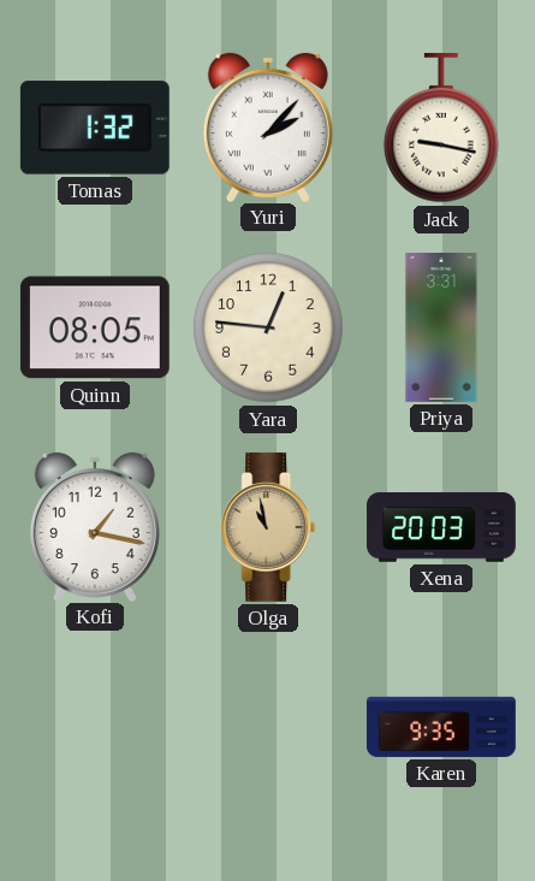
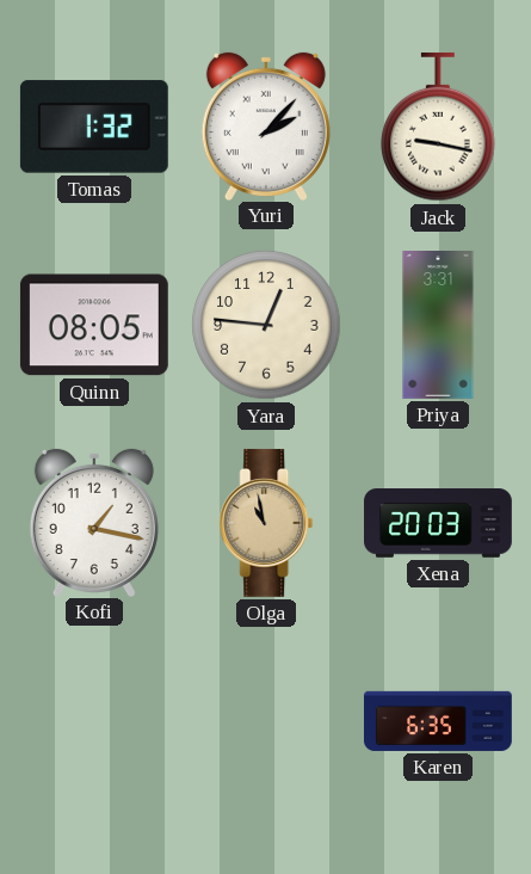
Karen: 9:35 -> 6:35
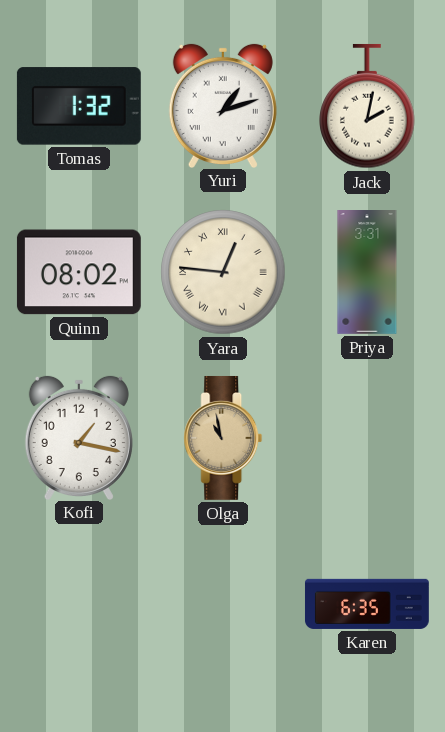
Yuri: 2:07 -> 1:12
Jack: 9:17 -> 2:02
Quinn: 08:05 -> 08:02
Yara numerals: Arabic -> Roman
Xena: 20:03 -> none
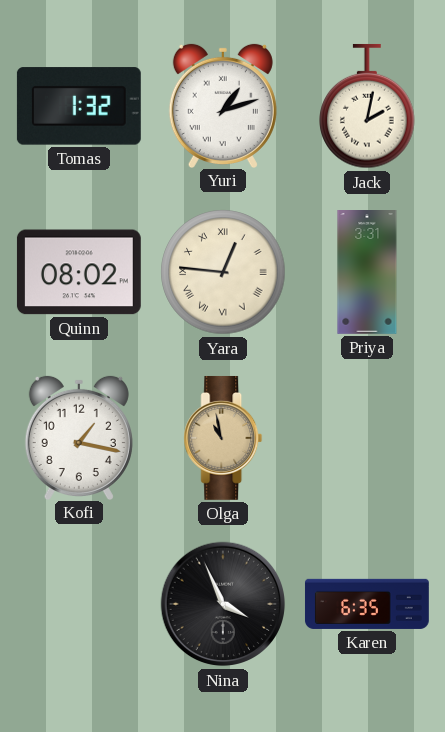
Nina: none -> 3:56
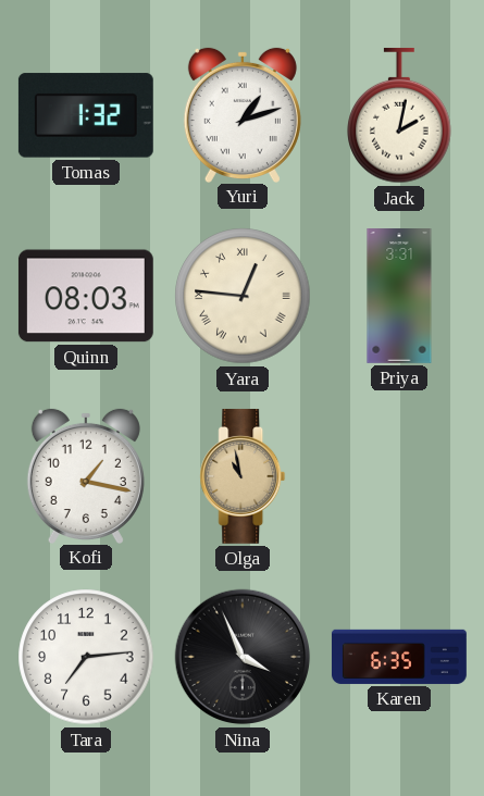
Quinn: 08:02 -> 08:03
Tara: none -> 7:14
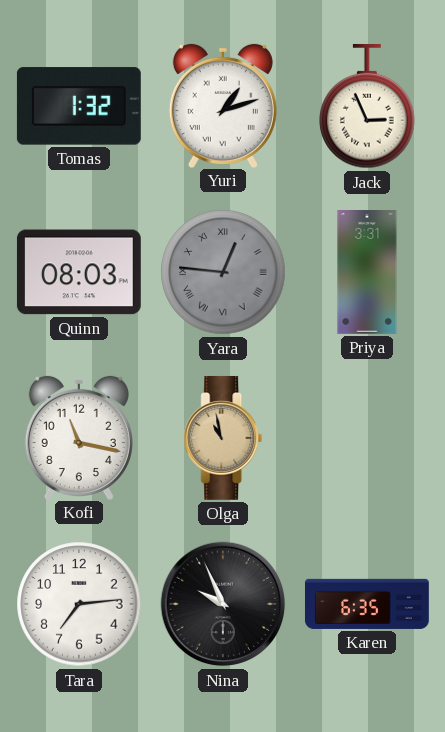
Jack: 2:02 -> 2:56
Yara dial: cream -> grey
Kofi: 1:17 -> 11:17
Nina: 3:56 -> 9:56
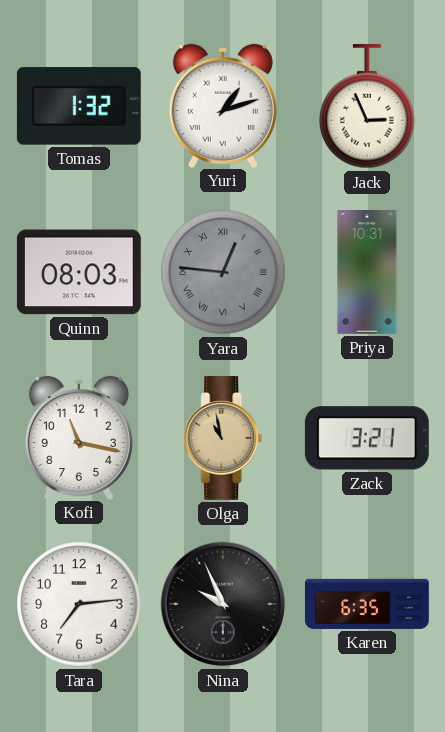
Priya: 3:31 -> 10:31
Zack: none -> 3:21
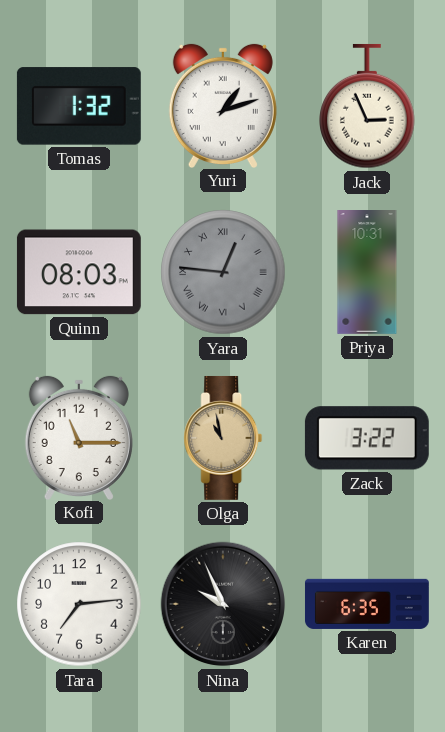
Kofi: 11:17 -> 11:15
Zack: 3:21 -> 3:22
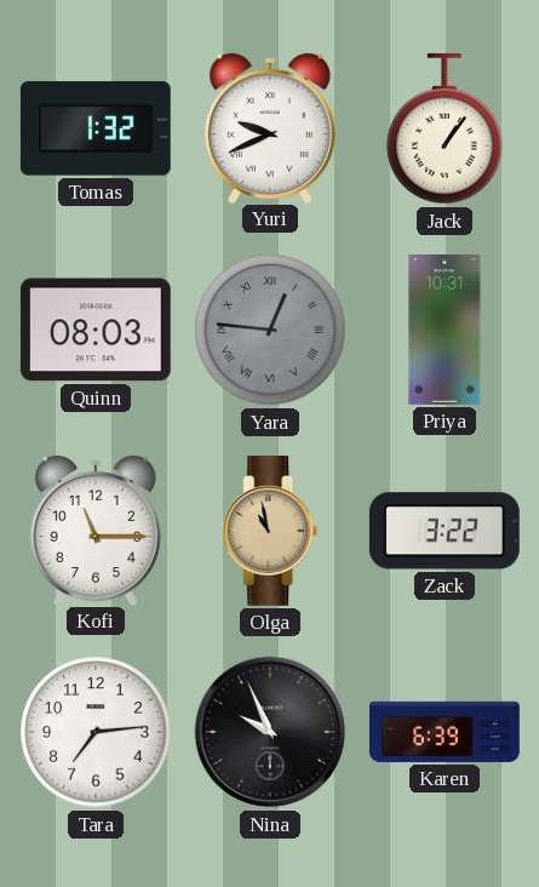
Yuri: 1:12 -> 9:41
Jack: 2:56 -> 1:06
Karen: 6:35 -> 6:39
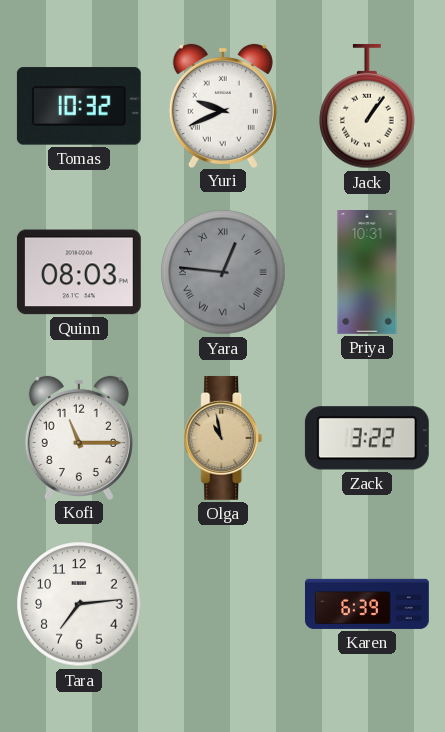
Tomas: 1:32 -> 10:32
Nina: 9:56 -> none
